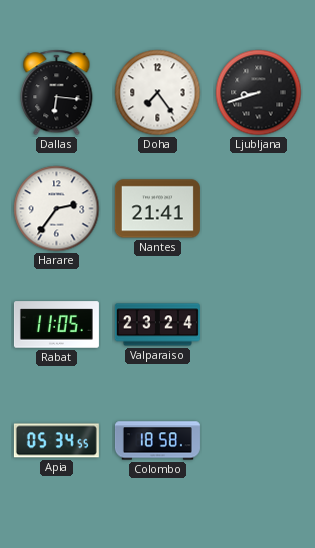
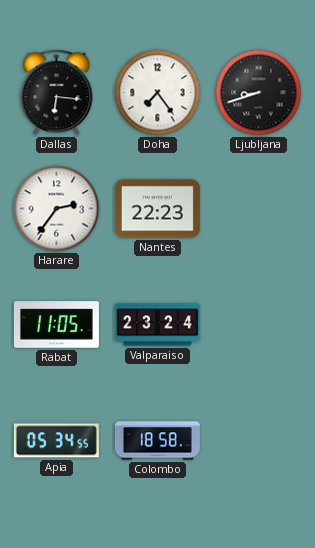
Nantes: 21:41 -> 22:23
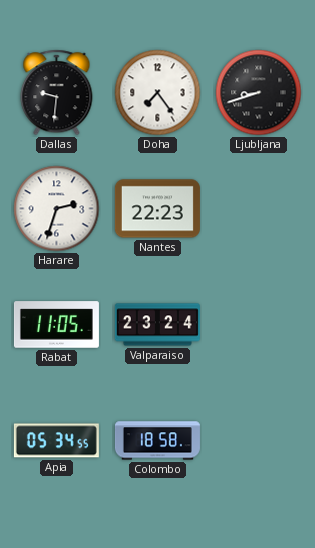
Dallas: 6:16 -> 9:31
Harare: 2:36 -> 2:33
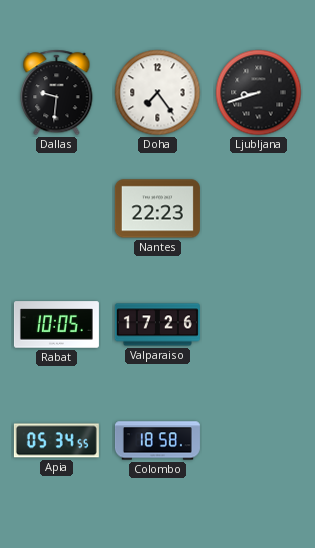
Harare: 2:33 -> none
Rabat: 11:05 -> 10:05
Valparaiso: 23:24 -> 17:26
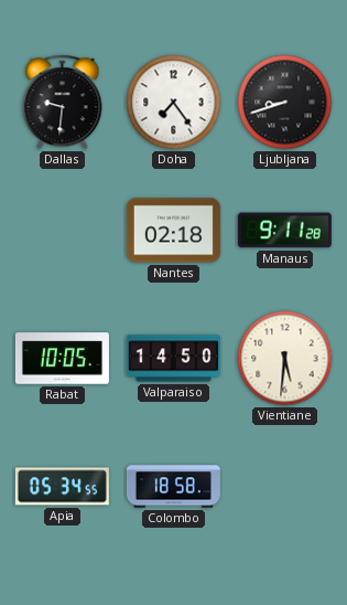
Nantes: 22:23 -> 02:18
Manaus: none -> 9:11
Valparaiso: 17:26 -> 14:50
Vientiane: none -> 5:31
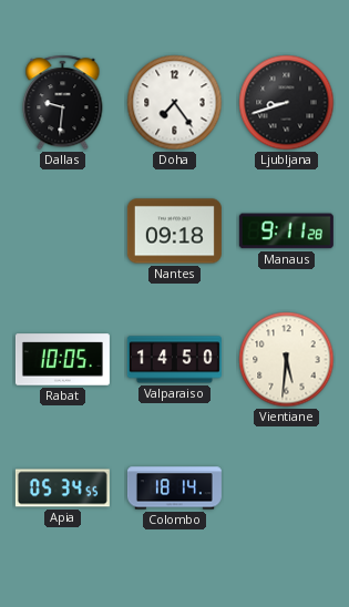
Nantes: 02:18 -> 09:18
Colombo: 18:58 -> 18:14
